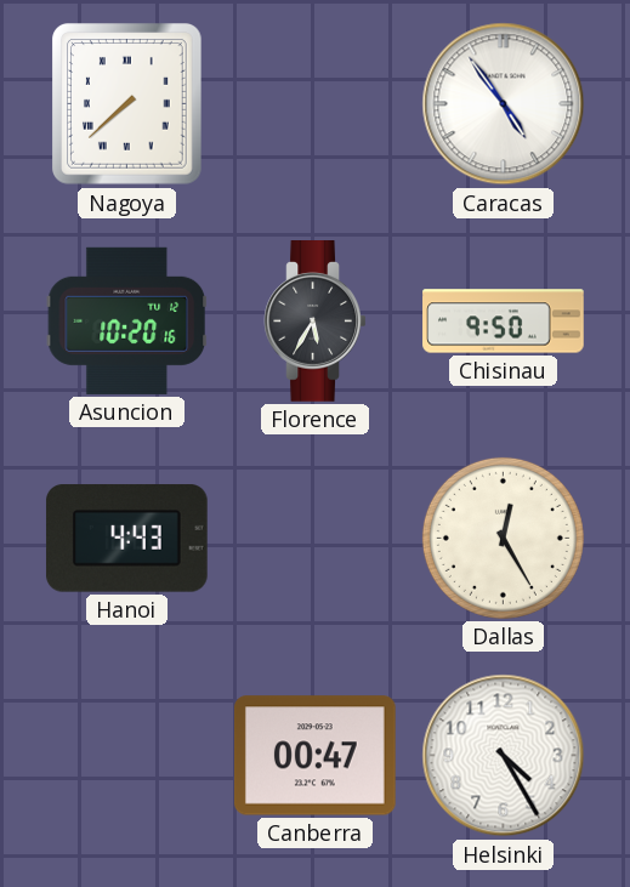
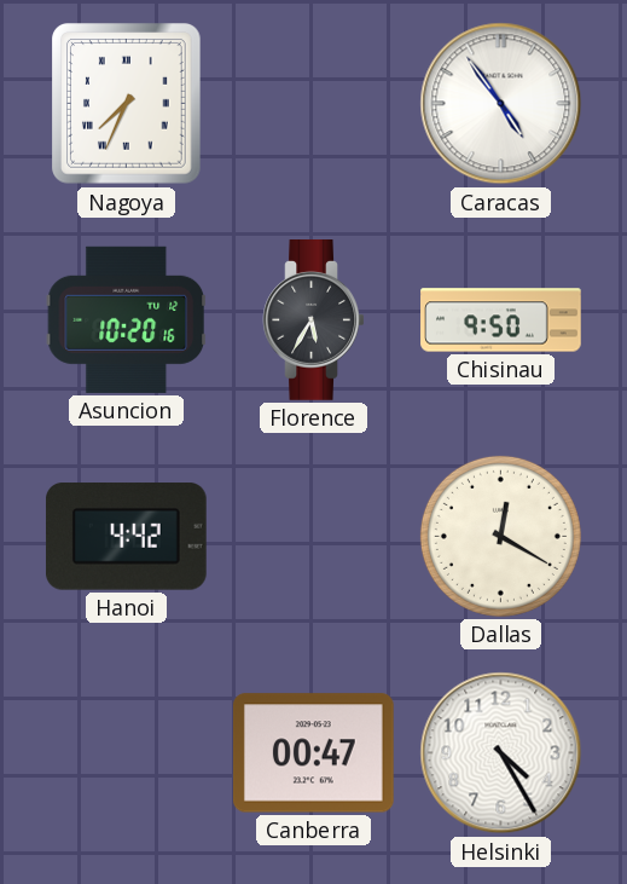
Nagoya: 7:38 -> 7:34
Hanoi: 4:43 -> 4:42
Dallas: 12:25 -> 12:20
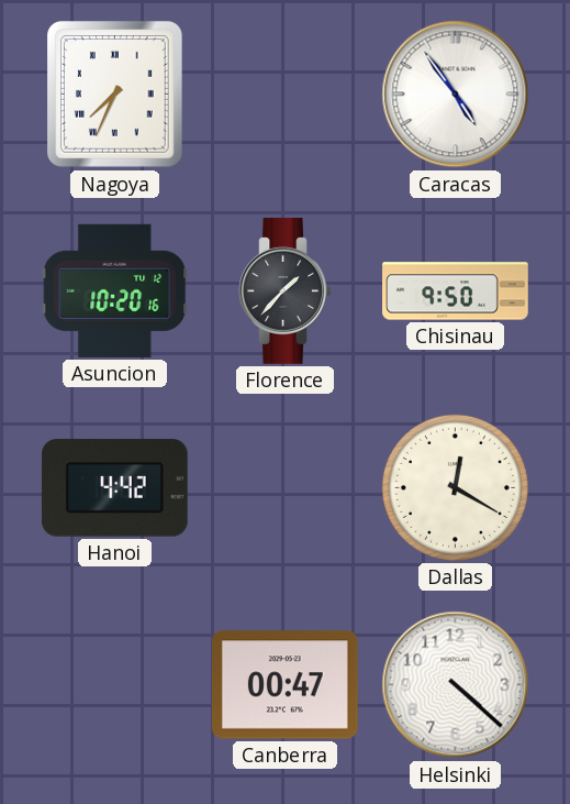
Florence: 5:35 -> 1:37
Helsinki: 4:25 -> 4:22
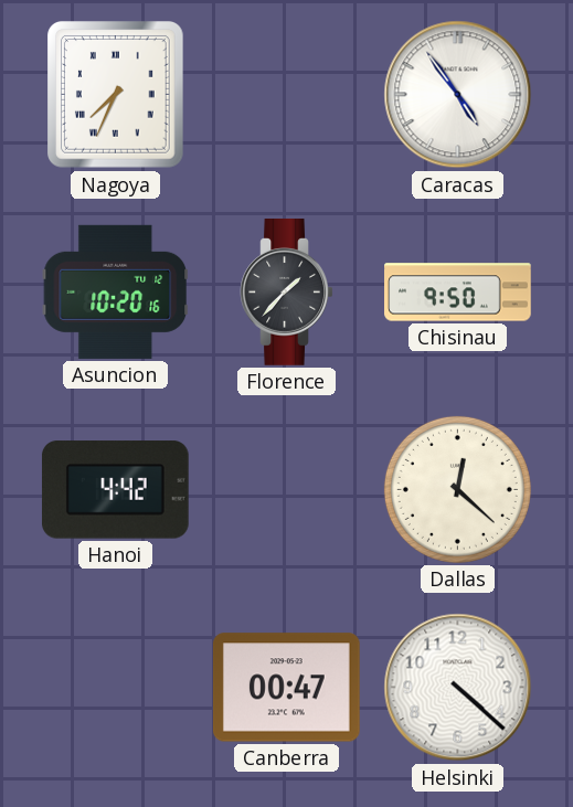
Dallas: 12:20 -> 12:22
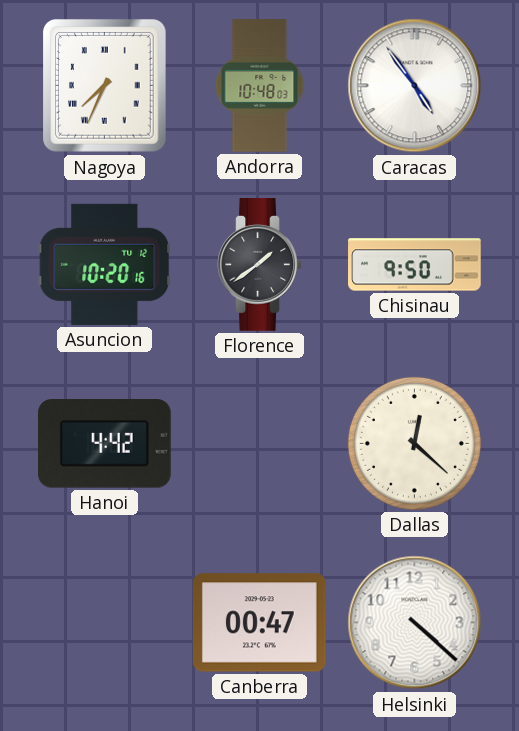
Andorra: none -> 10:48
Florence: 1:37 -> 1:39
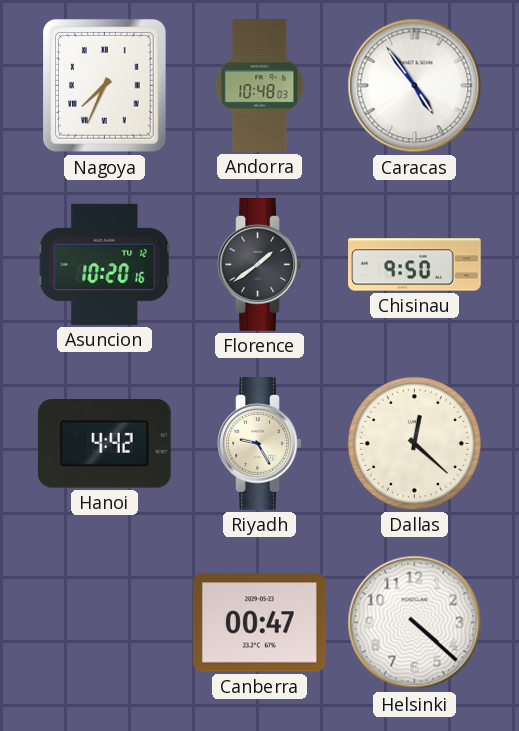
Riyadh: none -> 9:25
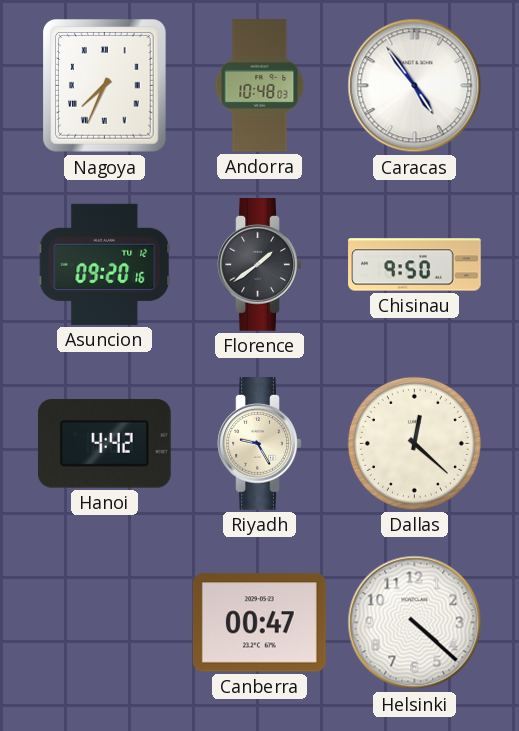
Asuncion: 10:20 -> 09:20
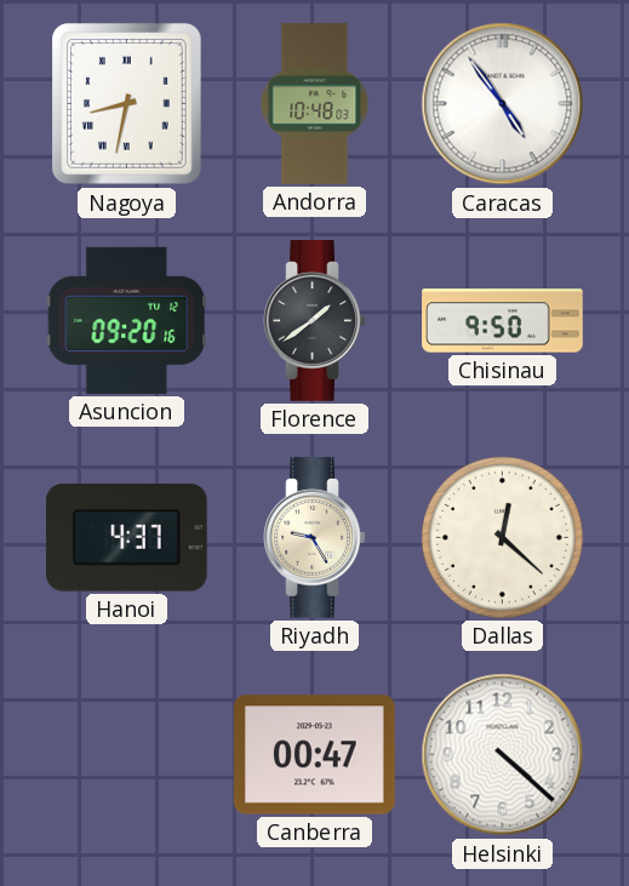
Nagoya: 7:34 -> 8:32
Hanoi: 4:42 -> 4:37
